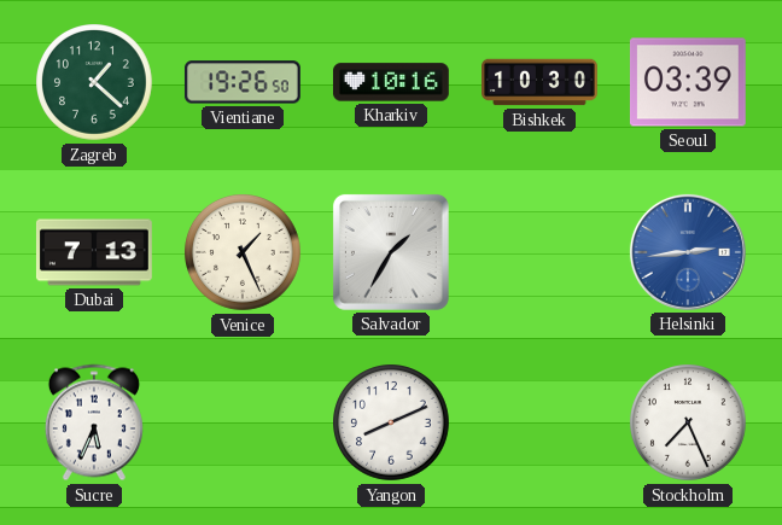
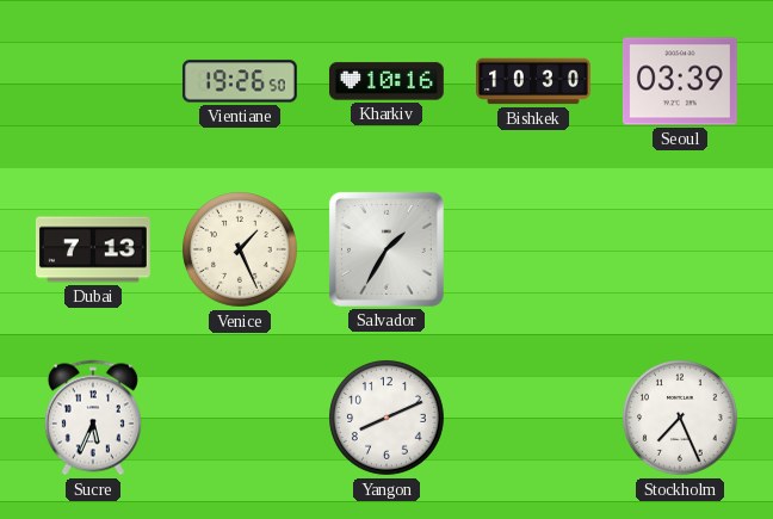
Zagreb: 1:22 -> none
Helsinki: 2:44 -> none
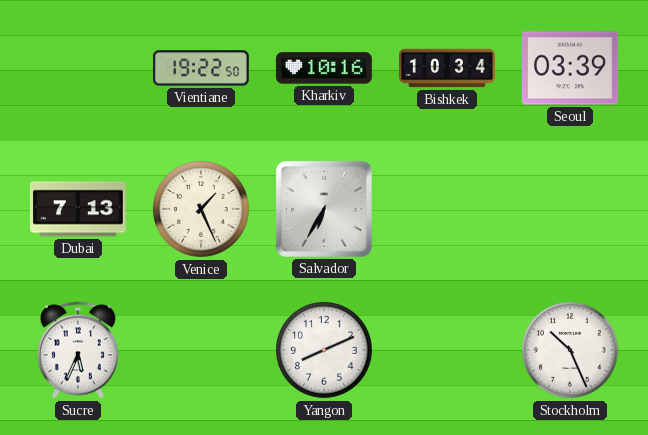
Vientiane: 19:26 -> 19:22
Bishkek: 10:30 -> 10:34
Salvador: 1:35 -> 6:35
Stockholm: 7:26 -> 10:26
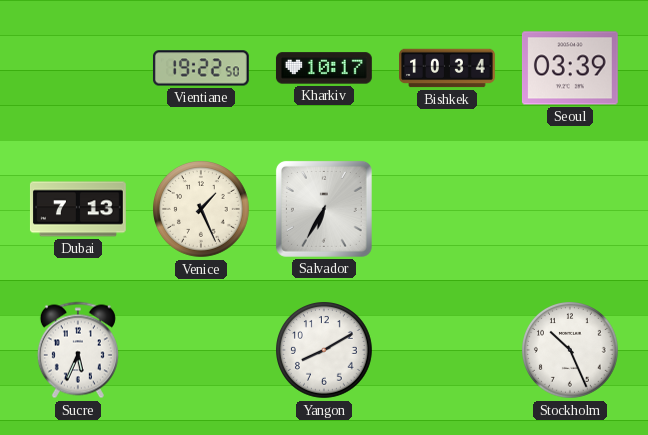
Kharkiv: 10:16 -> 10:17
Yangon: 8:11 -> 8:10
